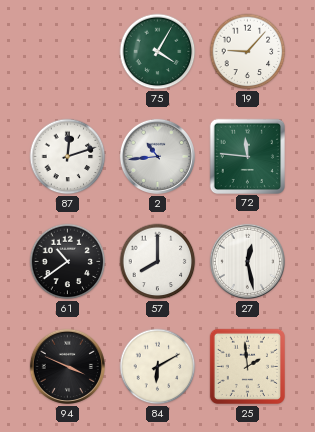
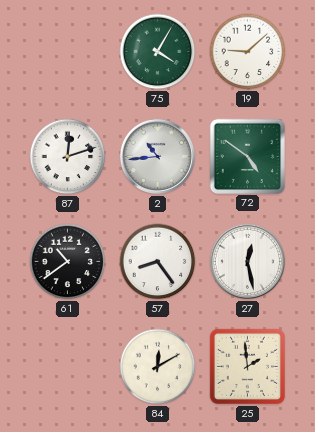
19: 9:07 -> 9:08
72: 11:46 -> 4:51
57: 8:00 -> 8:24
94: 3:49 -> none
84: 6:10 -> 12:10
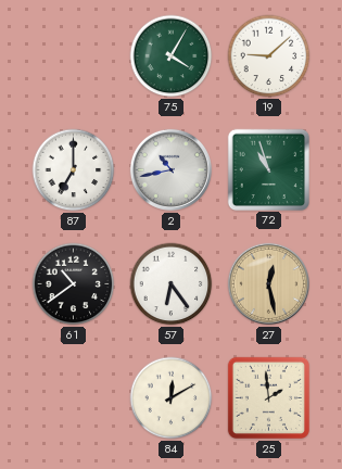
87: 12:12 -> 7:00
2: 10:44 -> 10:43
72: 4:51 -> 10:57
57: 8:24 -> 6:24
27 dial: white -> champagne
